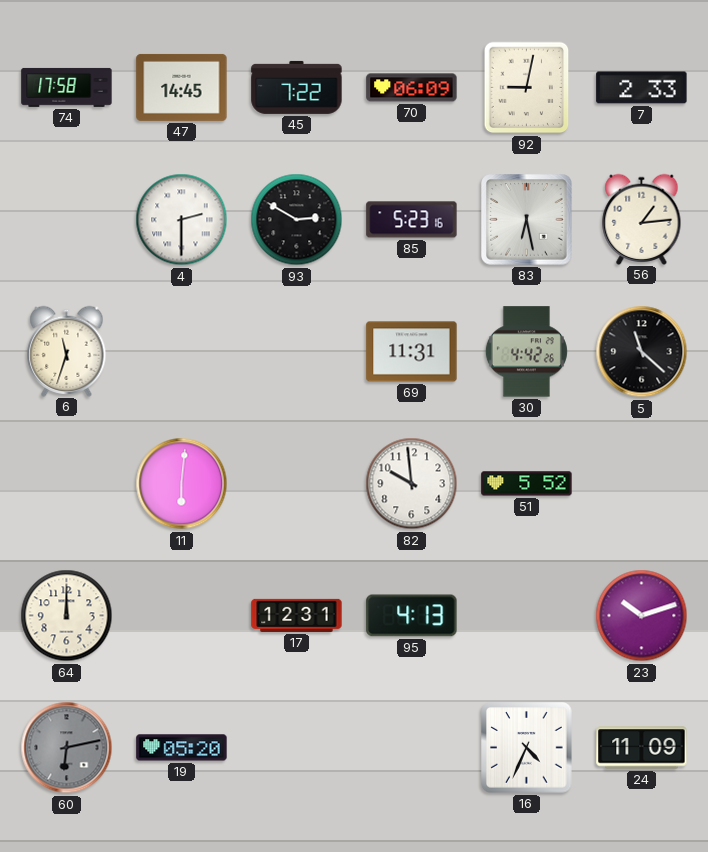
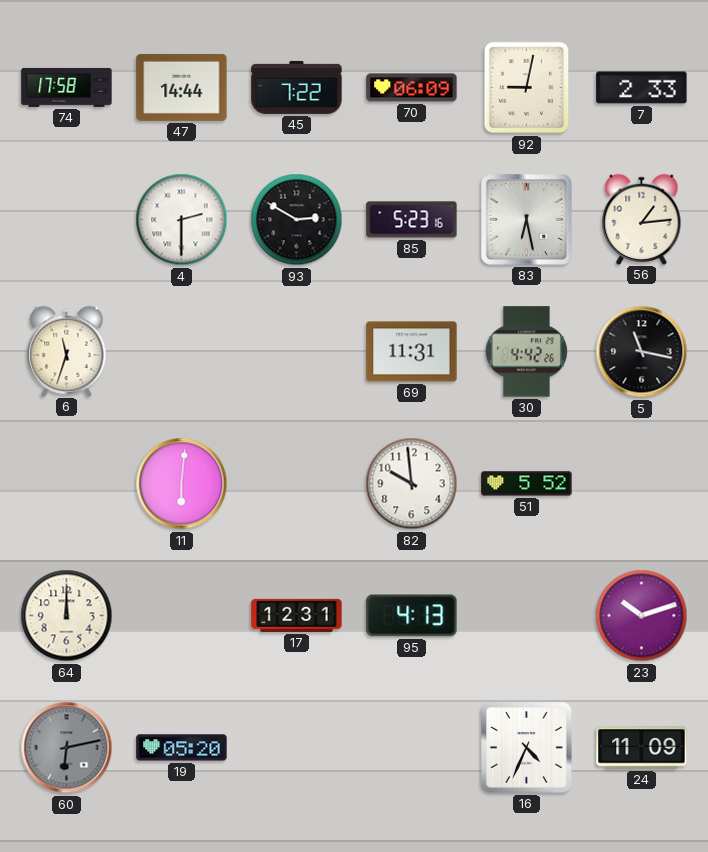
47: 14:45 -> 14:44
5: 11:22 -> 11:17
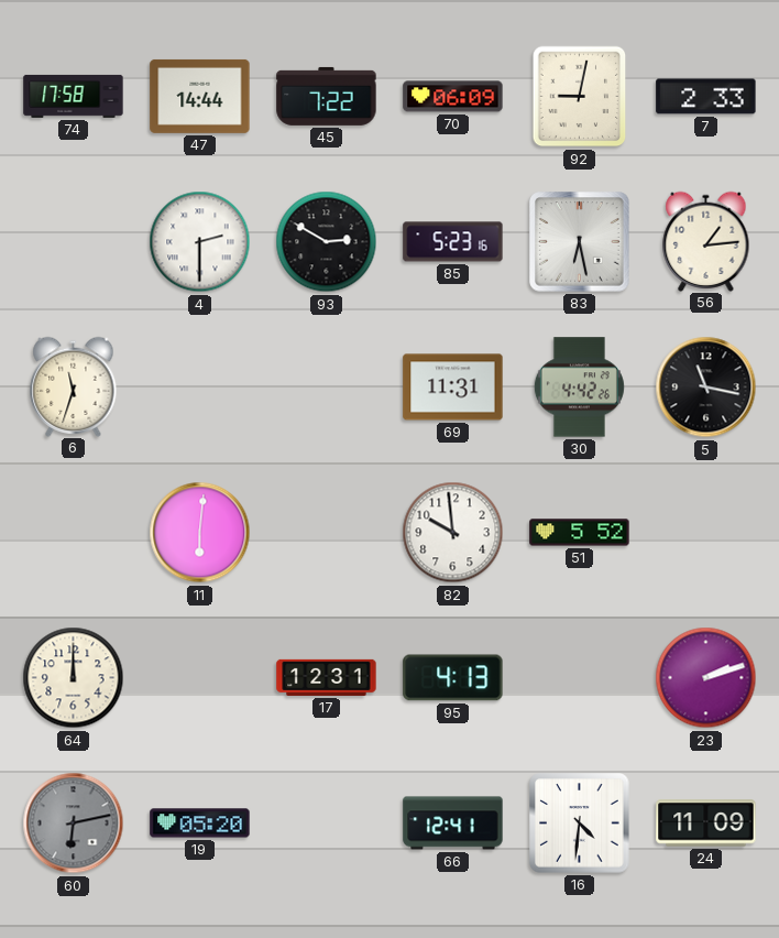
23: 10:12 -> 2:12
66: none -> 12:41
16: 4:34 -> 4:31
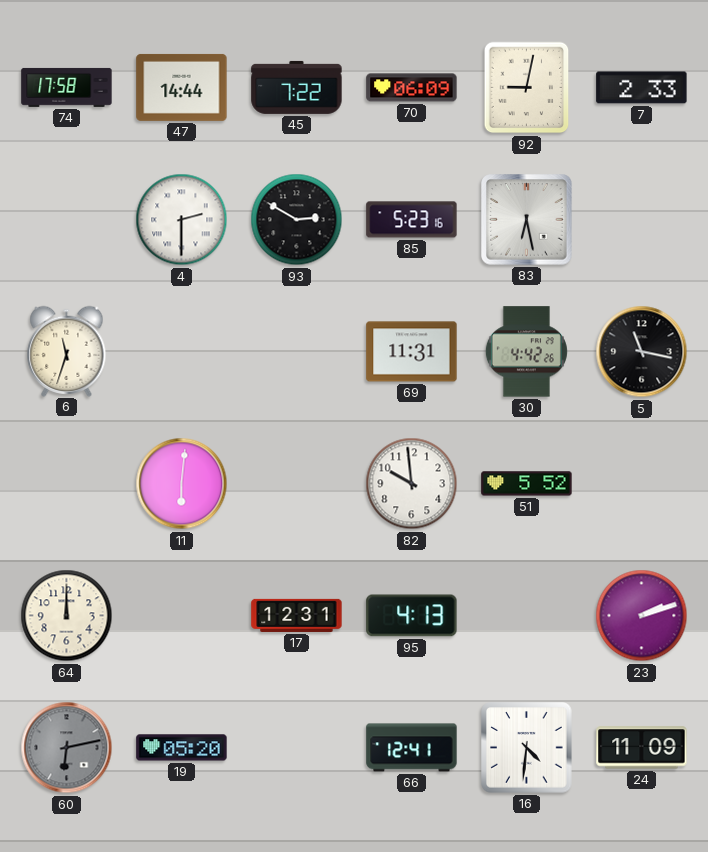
56: 1:14 -> none
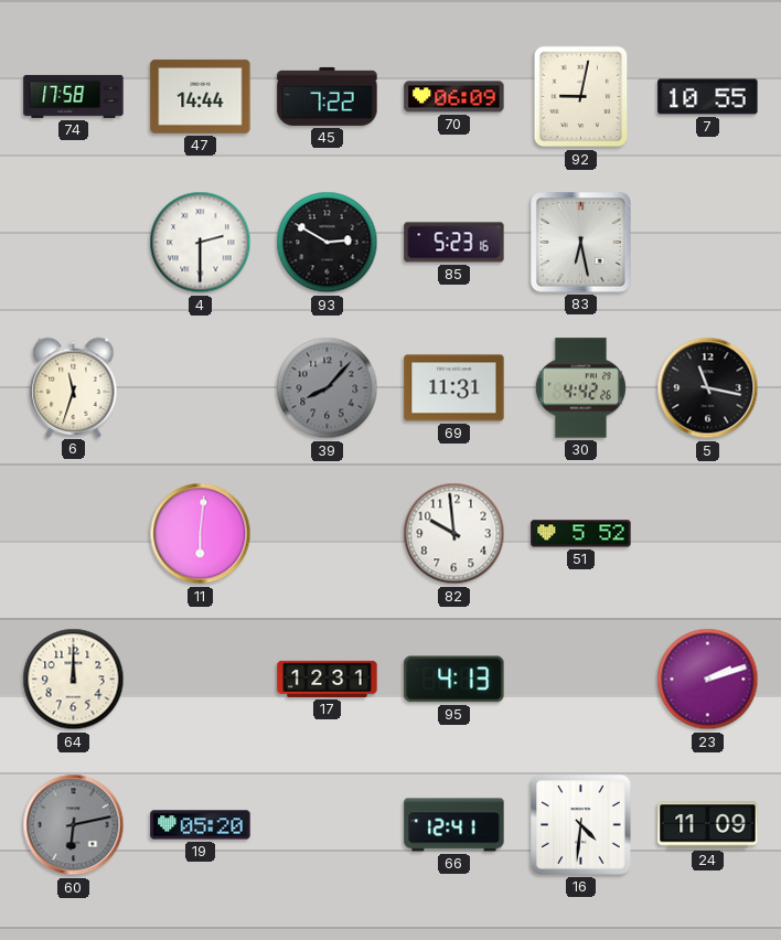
7: 2:33 -> 10:55
39: none -> 8:07
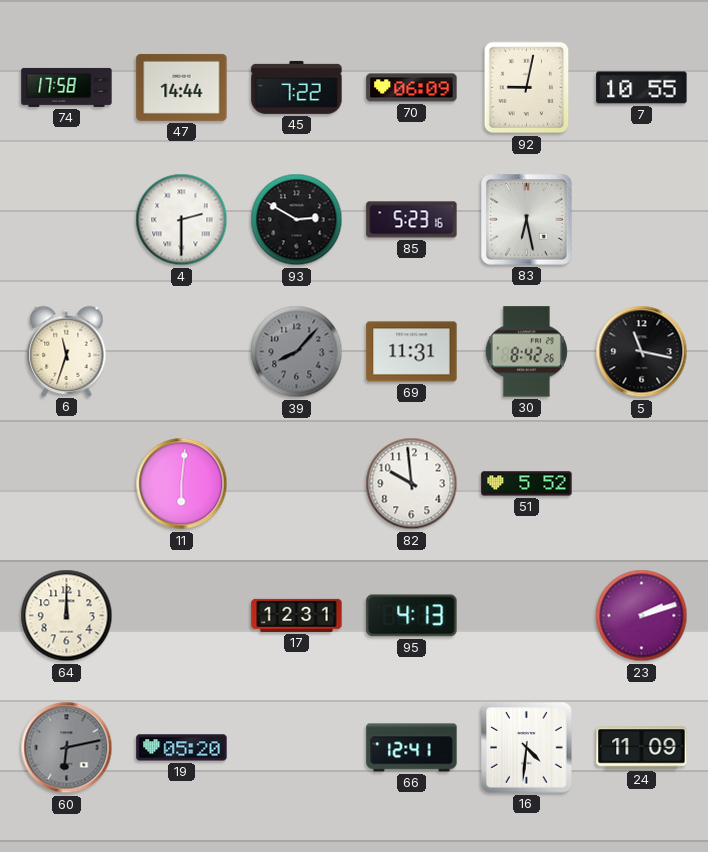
30: 4:42 -> 8:42
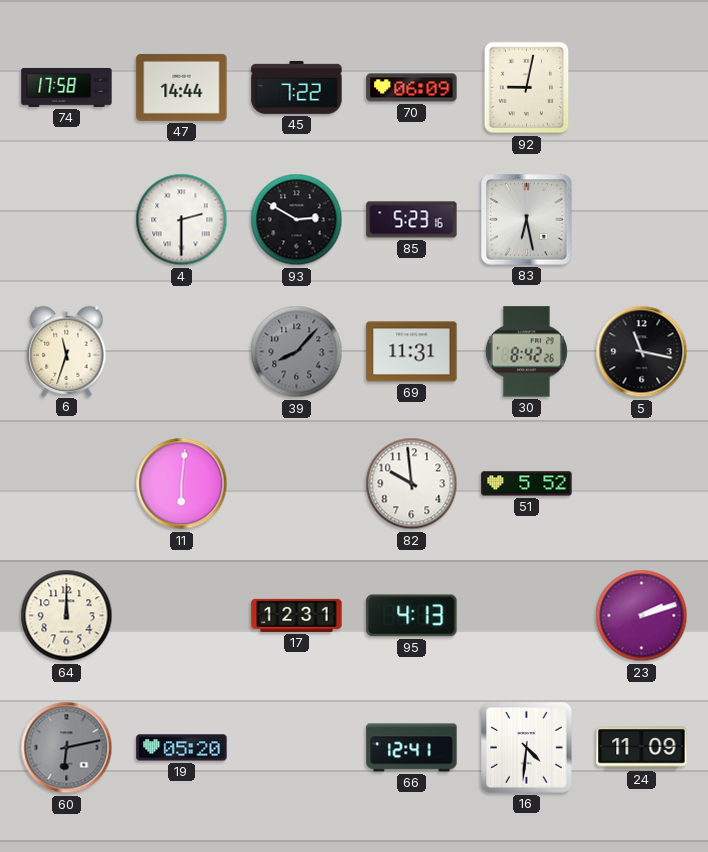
7: 10:55 -> none
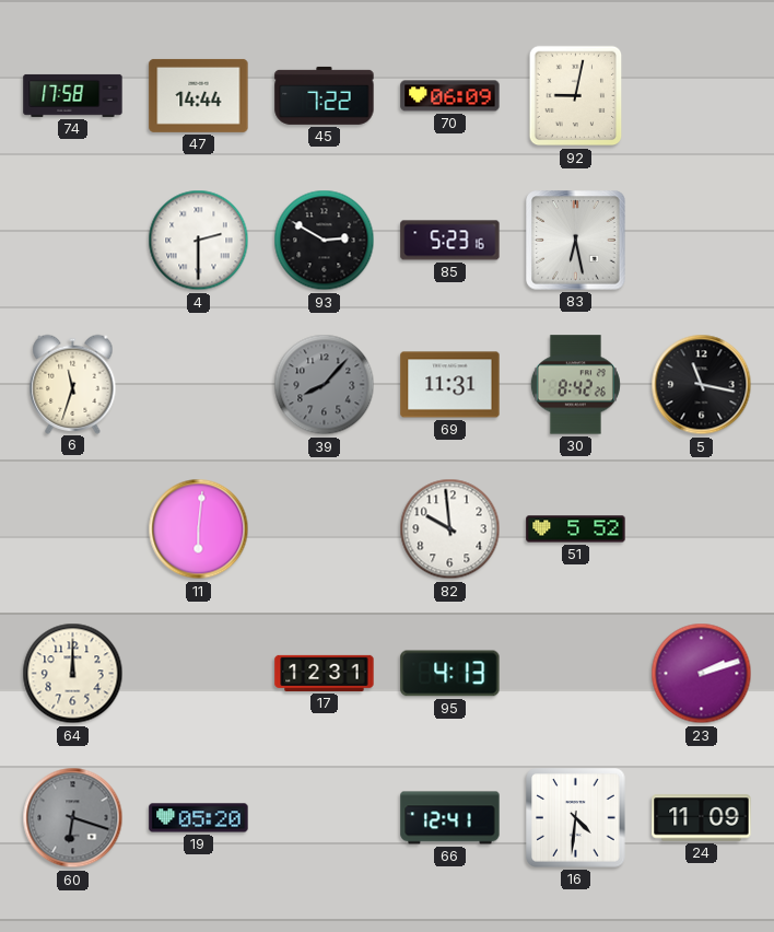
60: 6:13 -> 6:18
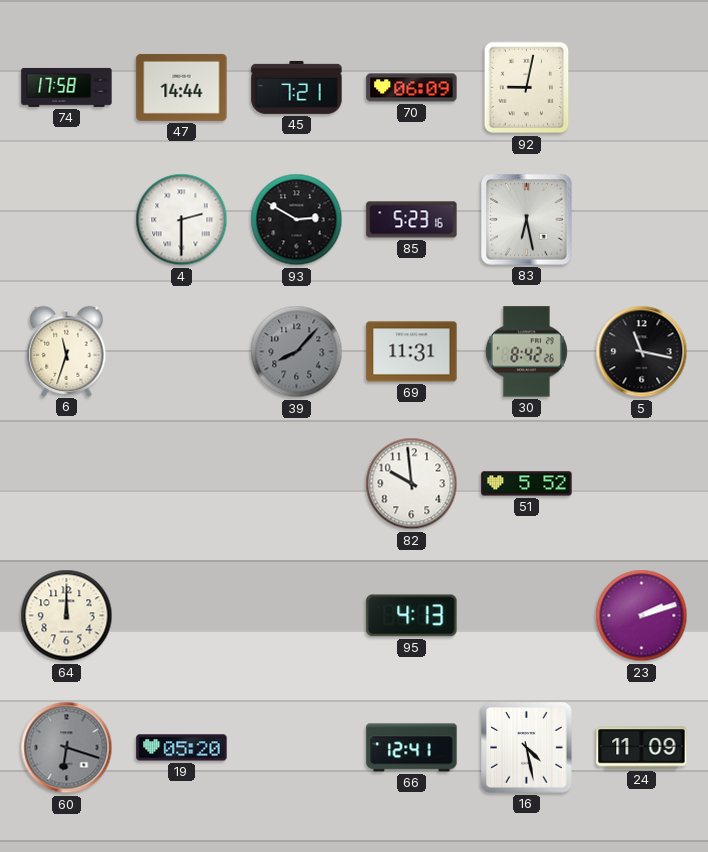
45: 7:22 -> 7:21
11: 6:01 -> none
17: 12:31 -> none
16: 4:31 -> 4:28
